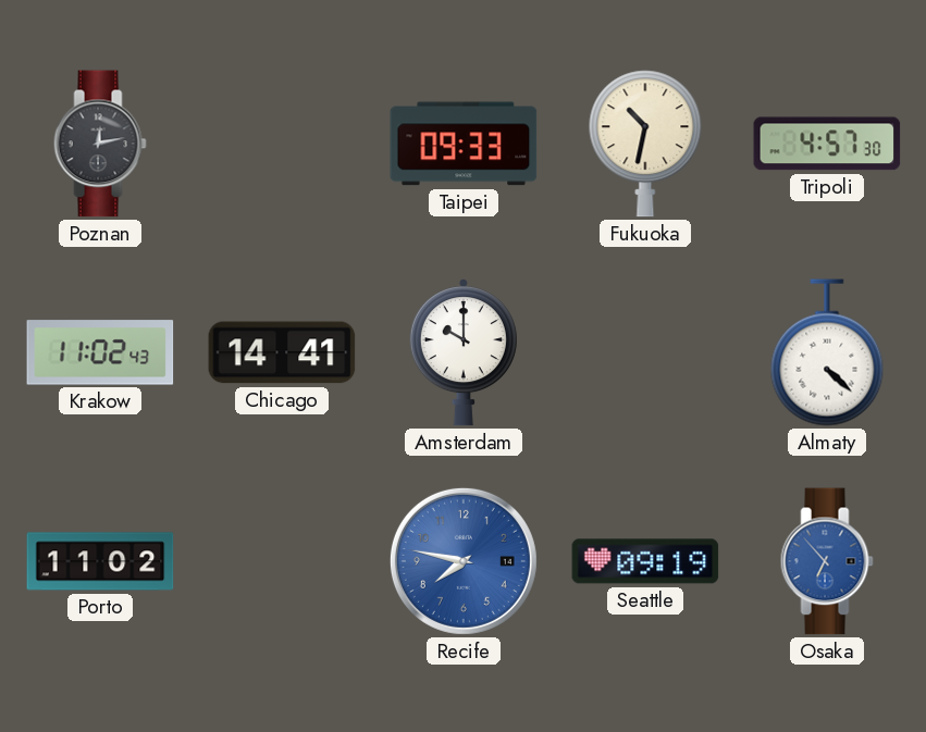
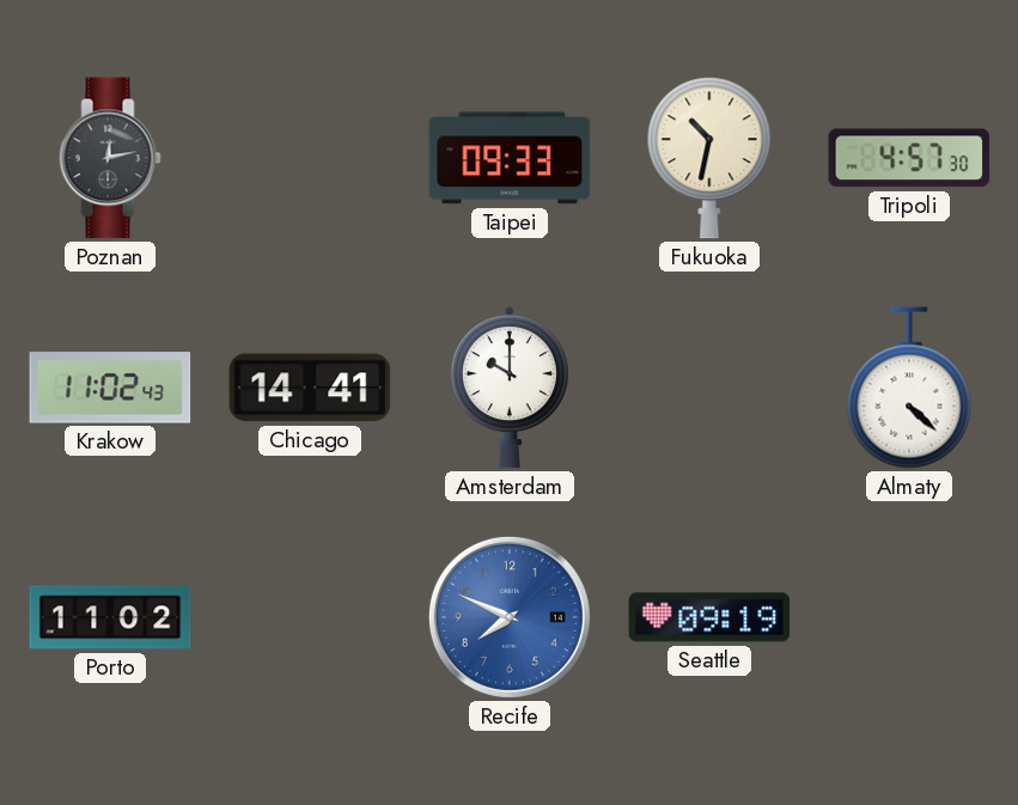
Recife: 7:47 -> 7:49
Osaka: 6:53 -> none
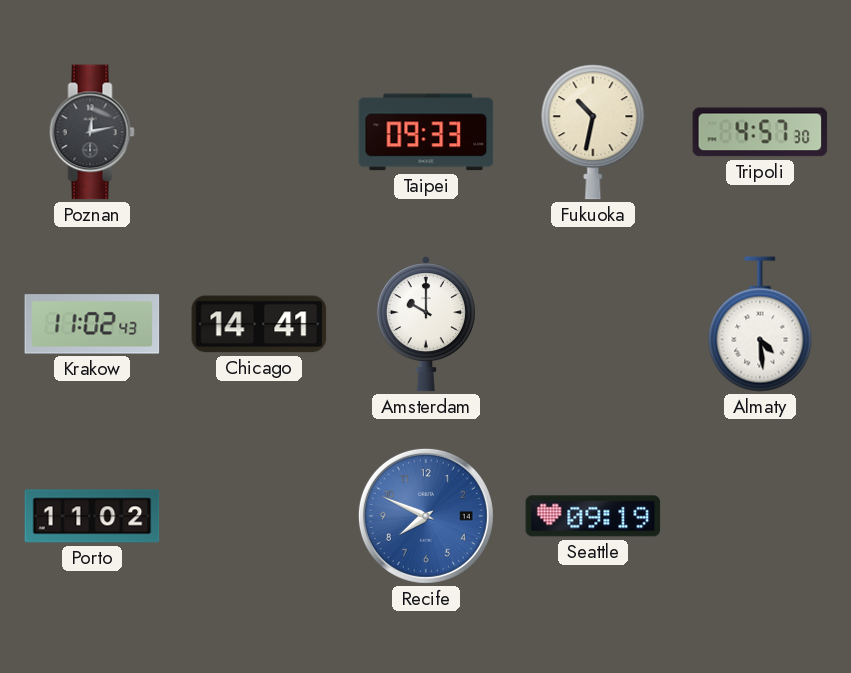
Almaty: 4:22 -> 4:29
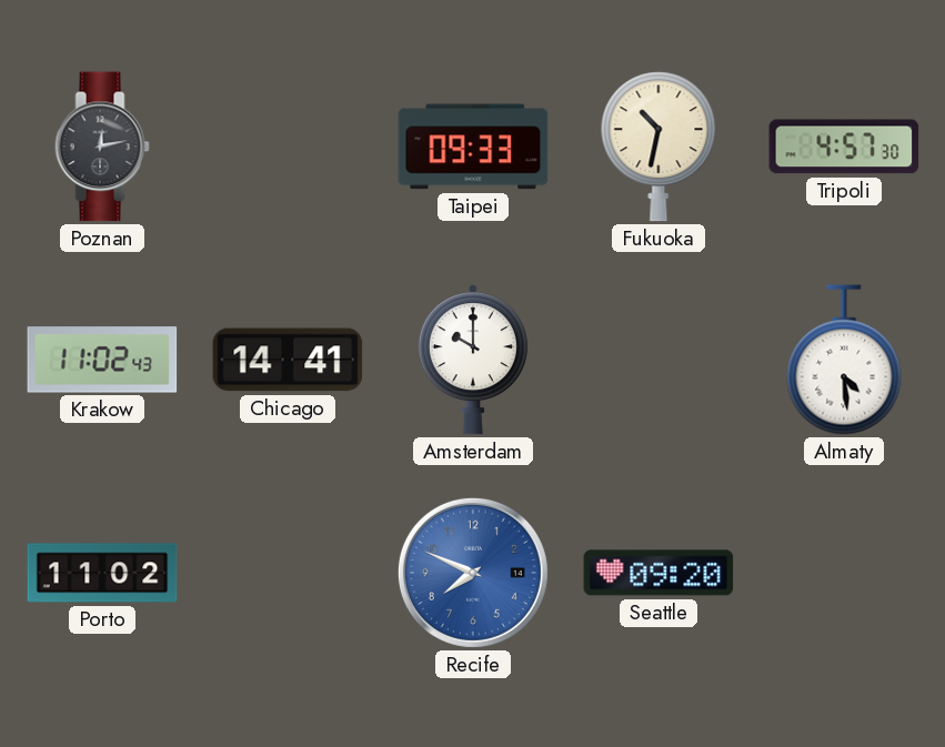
Seattle: 09:19 -> 09:20
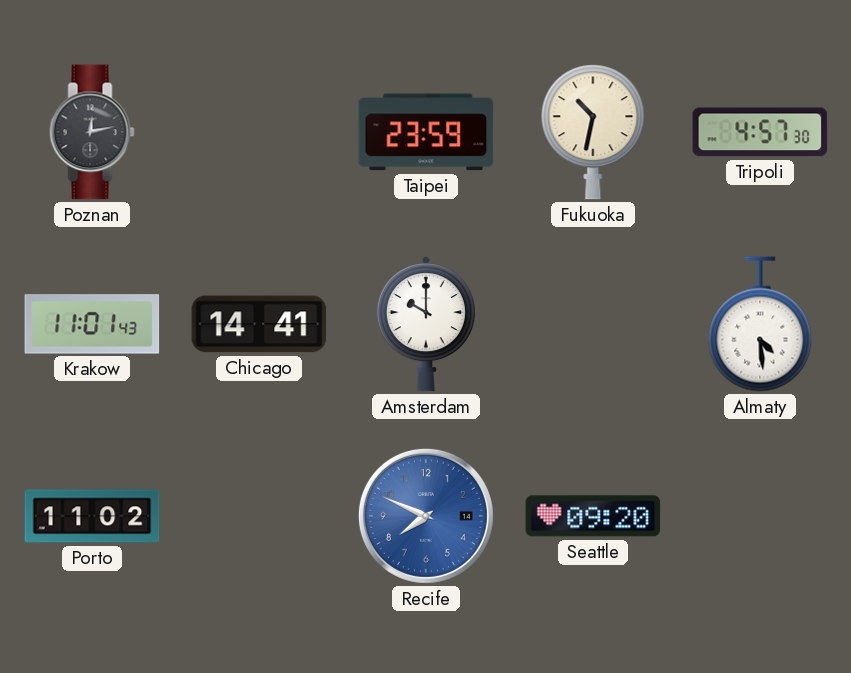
Taipei: 09:33 -> 23:59
Krakow: 11:02 -> 11:01
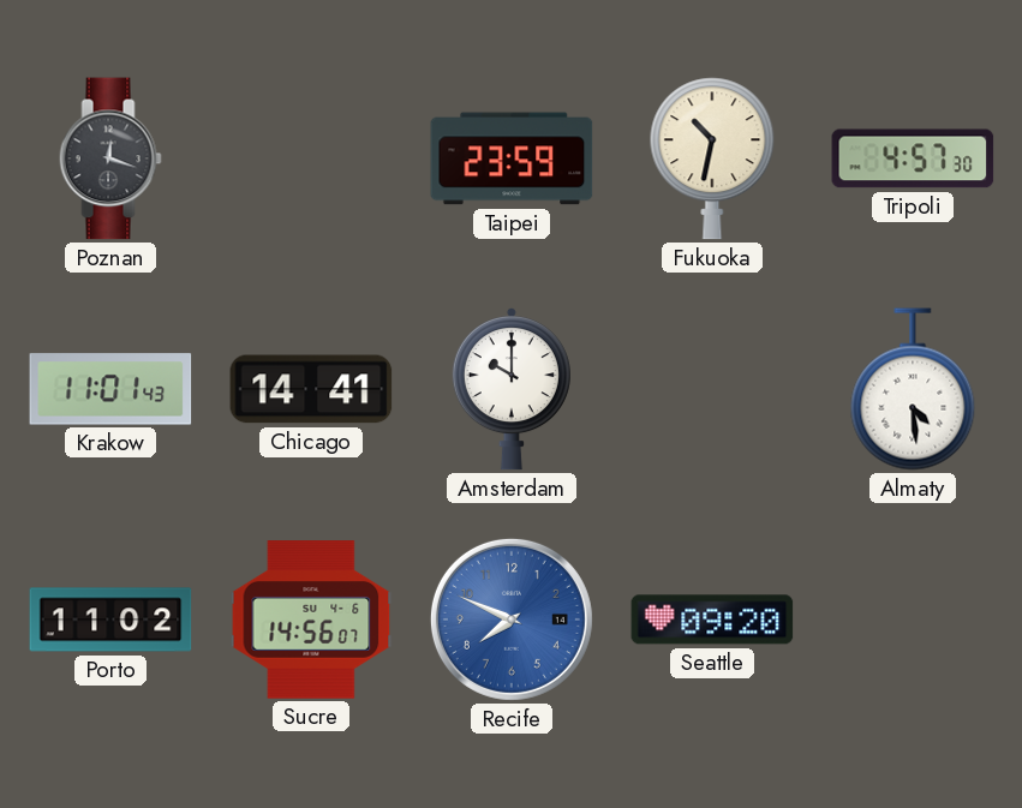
Poznan: 12:13 -> 12:18
Sucre: none -> 14:56
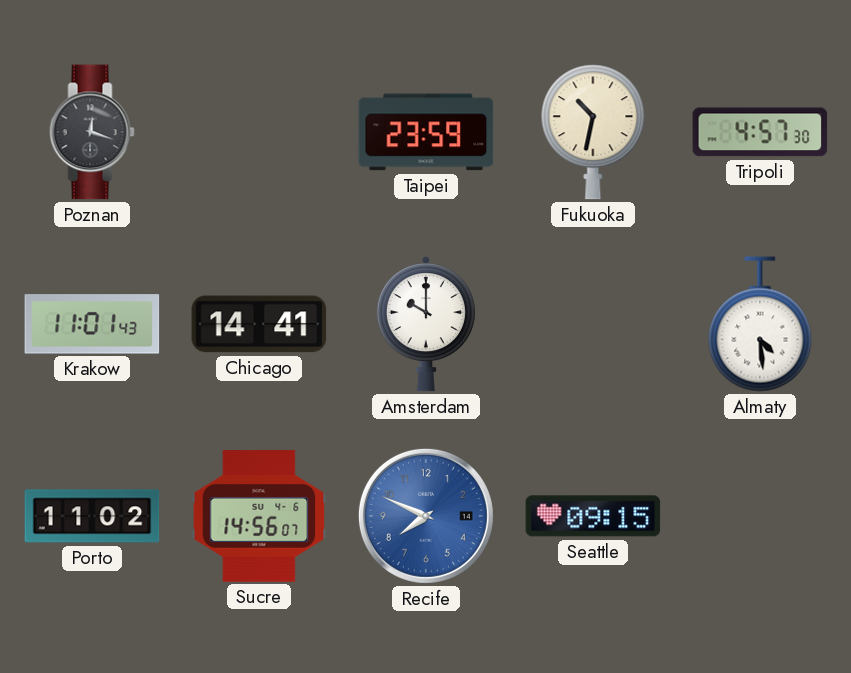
Seattle: 09:20 -> 09:15
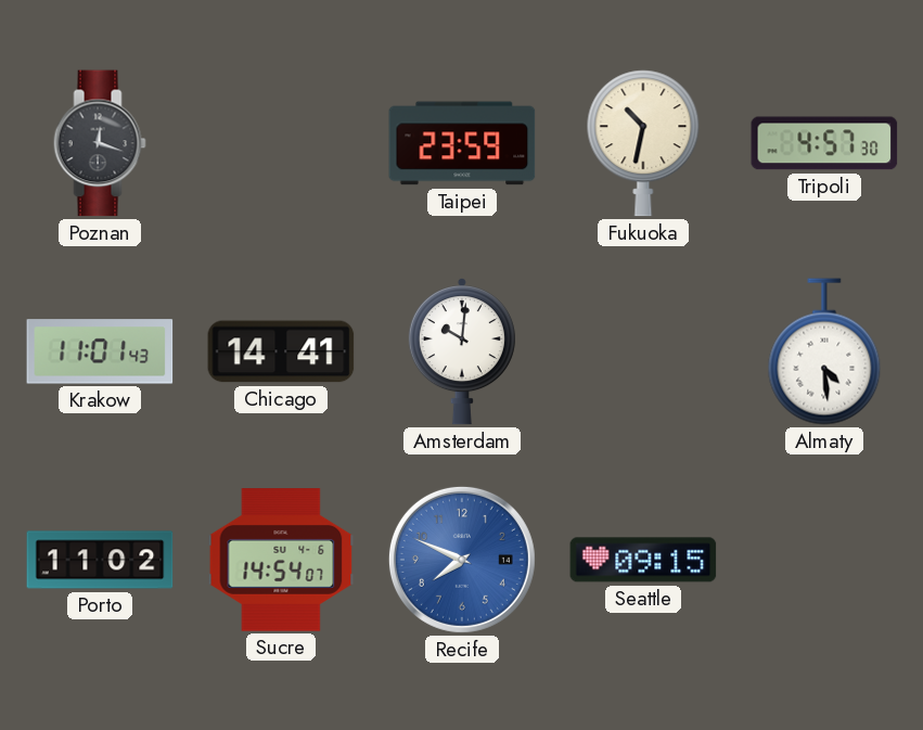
Amsterdam: 10:00 -> 10:01
Sucre: 14:56 -> 14:54
